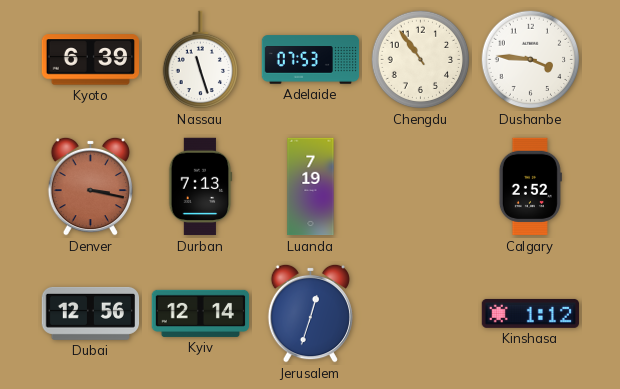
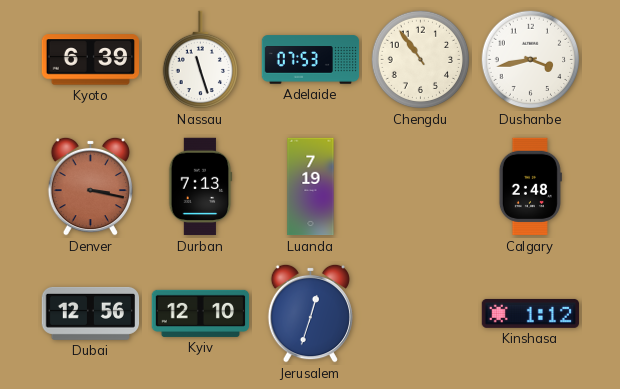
Dushanbe: 3:46 -> 3:43
Calgary: 2:52 -> 2:48
Kyiv: 12:14 -> 12:10
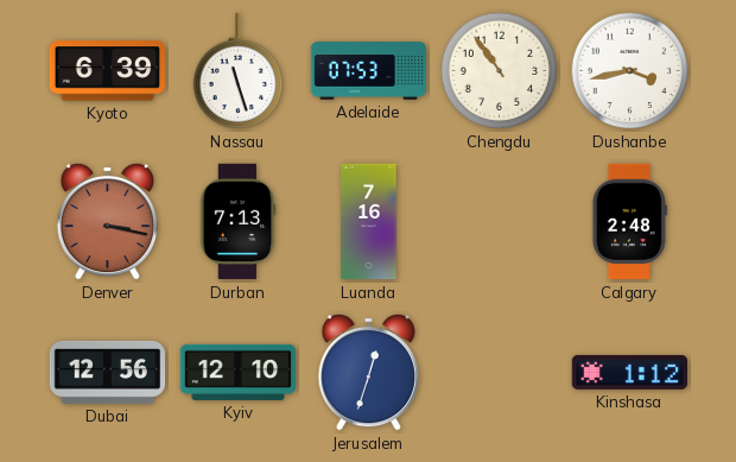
Luanda: 7:19 -> 7:16
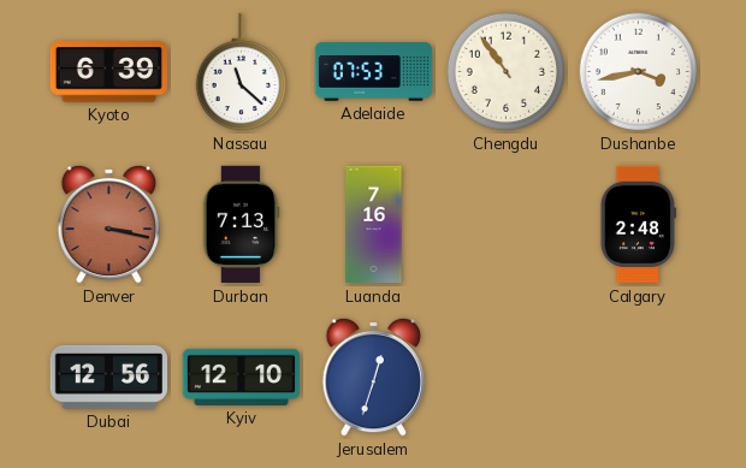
Nassau: 11:27 -> 11:22
Kinshasa: 1:12 -> none
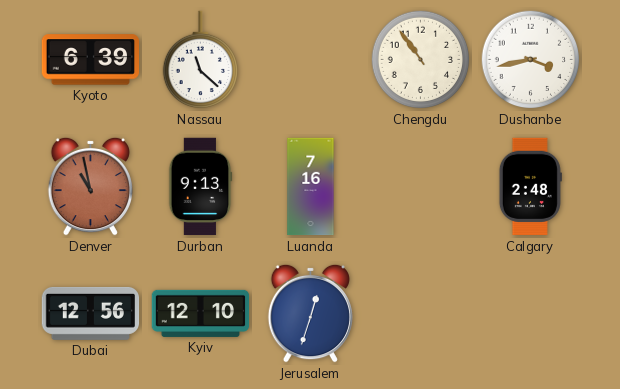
Adelaide: 07:53 -> none
Denver: 3:17 -> 10:58
Durban: 7:13 -> 9:13
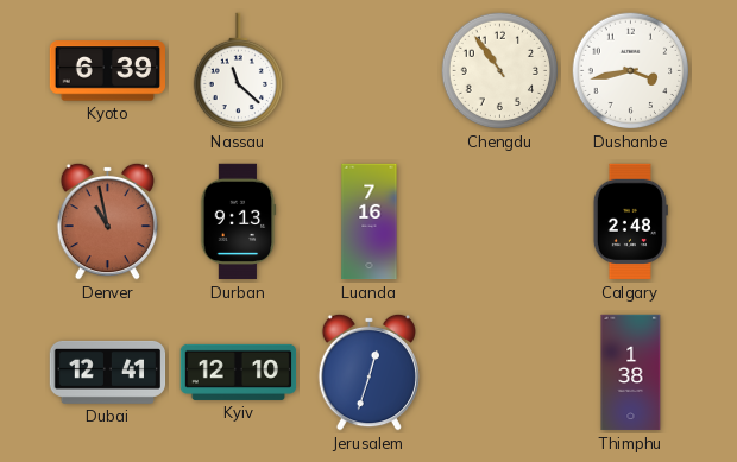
Dubai: 12:56 -> 12:41
Thimphu: none -> 1:38
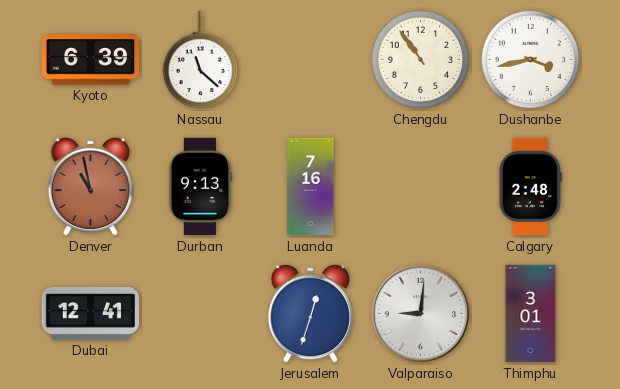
Kyiv: 12:10 -> none
Valparaiso: none -> 9:01
Thimphu: 1:38 -> 3:01
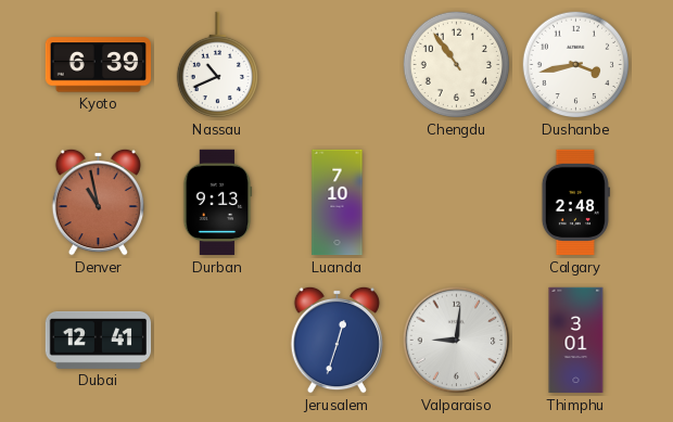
Nassau: 11:22 -> 10:41
Luanda: 7:16 -> 7:10
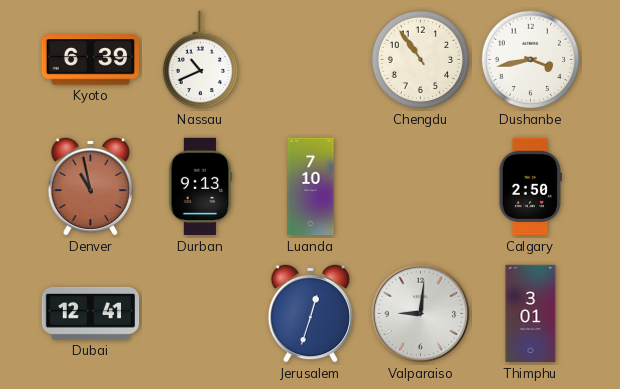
Calgary: 2:48 -> 2:50
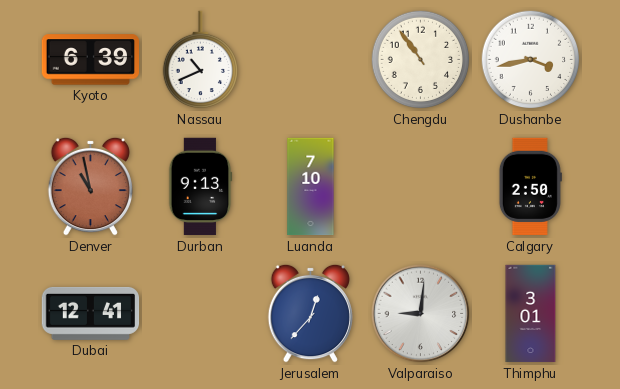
Jerusalem: 12:33 -> 12:37
